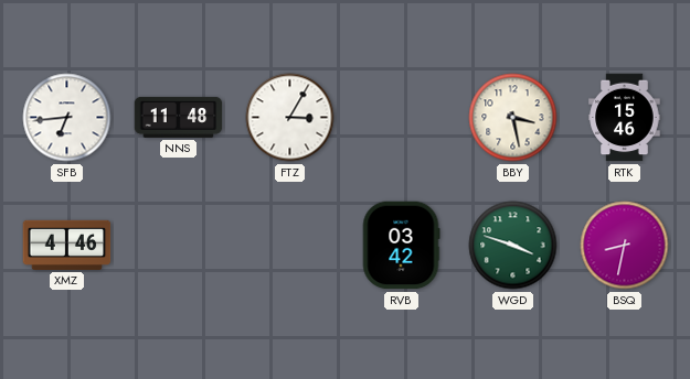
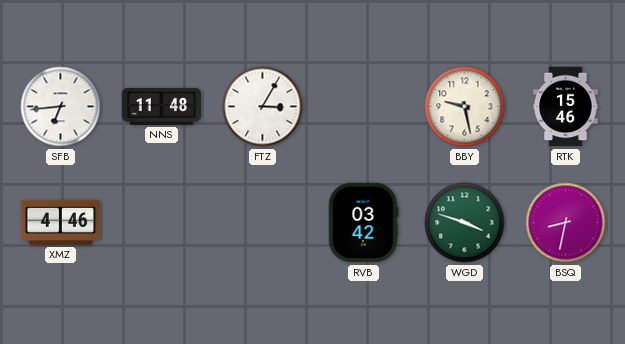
BBY: 3:28 -> 9:28
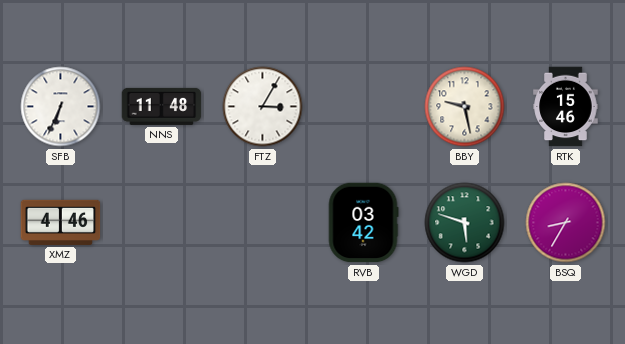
SFB: 6:44 -> 6:34
WGD: 3:48 -> 5:48
BSQ: 8:32 -> 8:35
